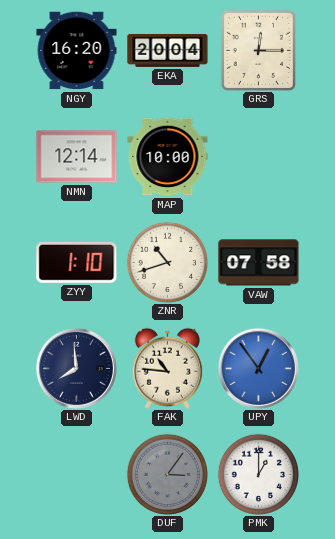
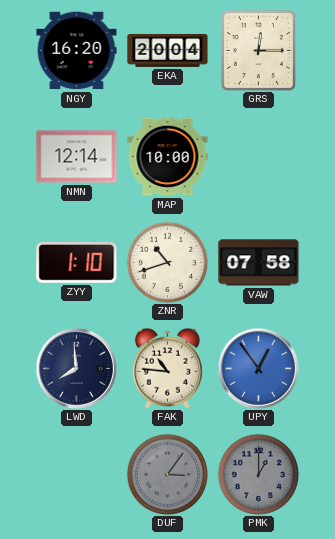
PMK dial: white -> grey
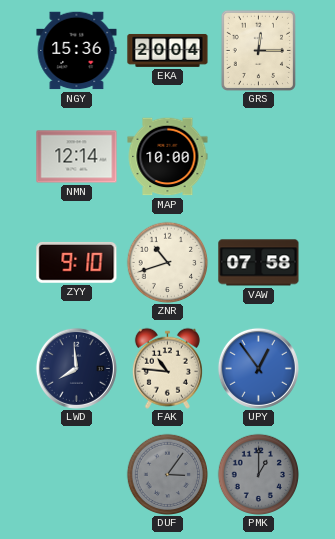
NGY: 16:20 -> 15:36
ZYY: 1:10 -> 9:10
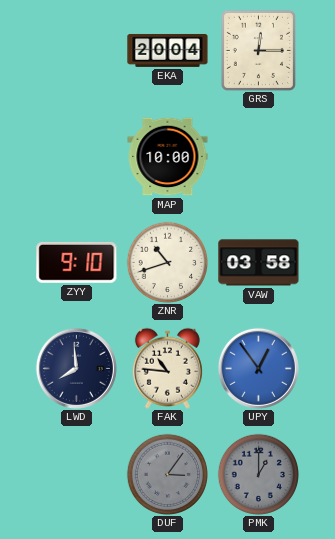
NGY: 15:36 -> none
NMN: 12:14 -> none
VAW: 07:58 -> 03:58
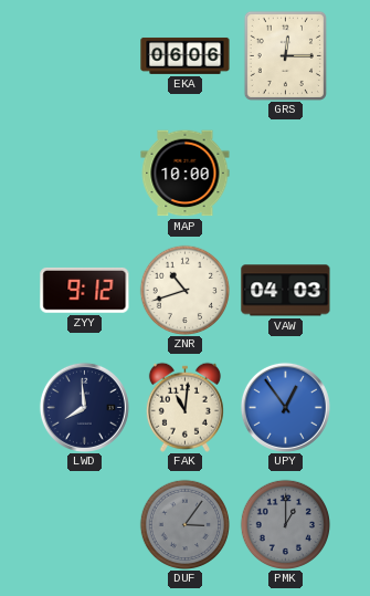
EKA: 20:04 -> 06:06
ZYY: 9:10 -> 9:12
VAW: 03:58 -> 04:03
FAK: 10:46 -> 11:01
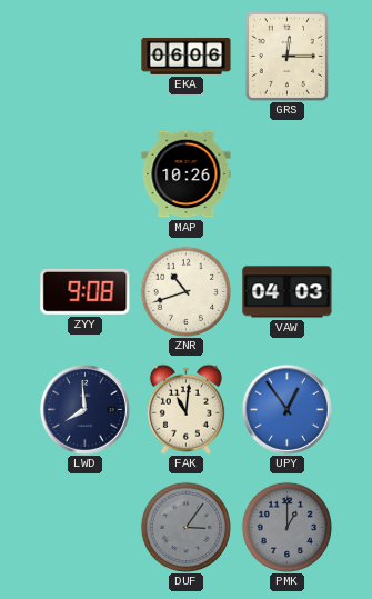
MAP: 10:00 -> 10:26
ZYY: 9:12 -> 9:08
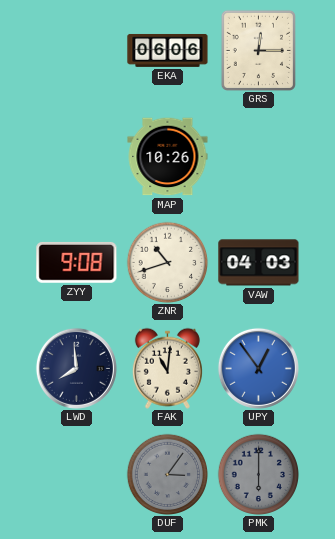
PMK: 1:00 -> 6:00
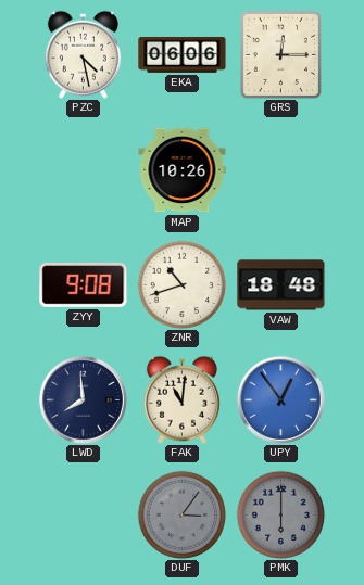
PZC: none -> 4:28
VAW: 04:03 -> 18:48
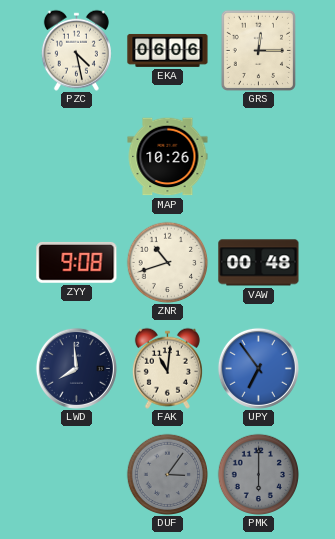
VAW: 18:48 -> 00:48
UPY: 12:54 -> 6:54
